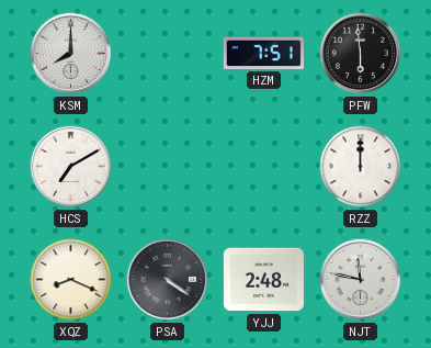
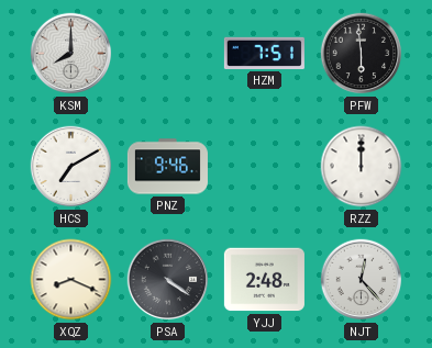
PNZ: none -> 9:46
NJT: 11:47 -> 12:23
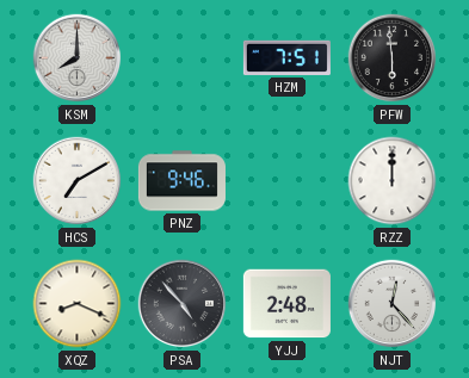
PSA: 4:21 -> 4:53
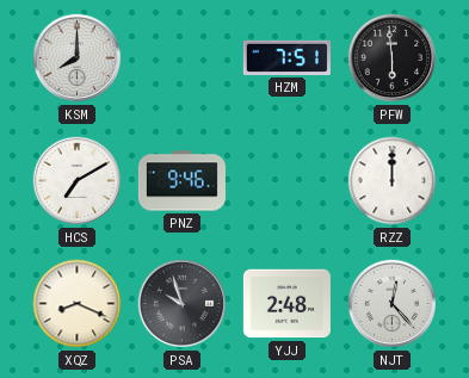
PSA: 4:53 -> 9:57
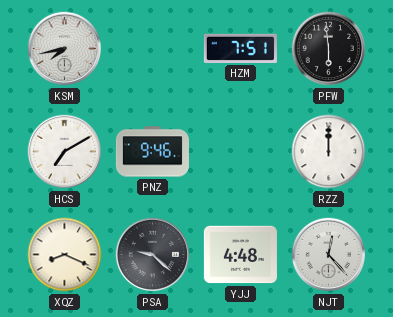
KSM: 8:00 -> 7:43
PSA: 9:57 -> 9:22
YJJ: 2:48 -> 4:48
